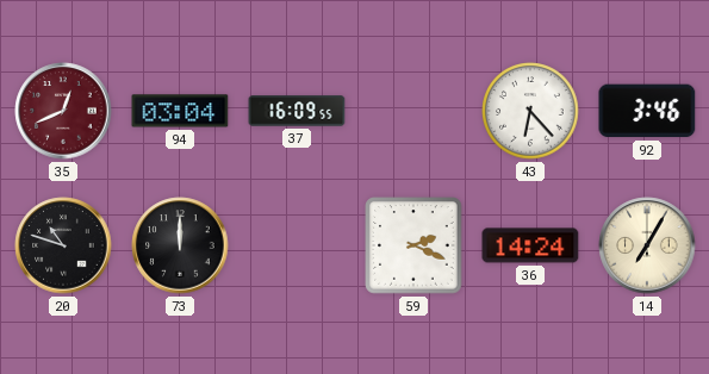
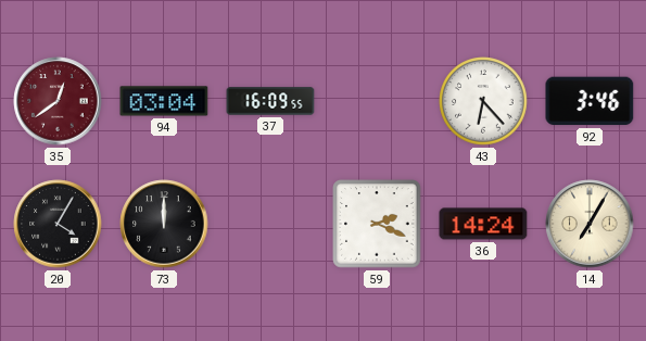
35: 12:41 -> 12:39
20: 10:48 -> 4:05
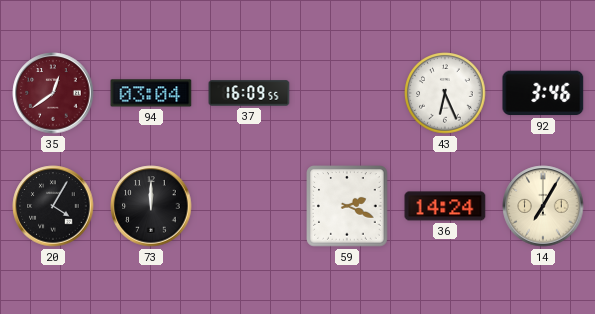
43: 6:23 -> 6:26
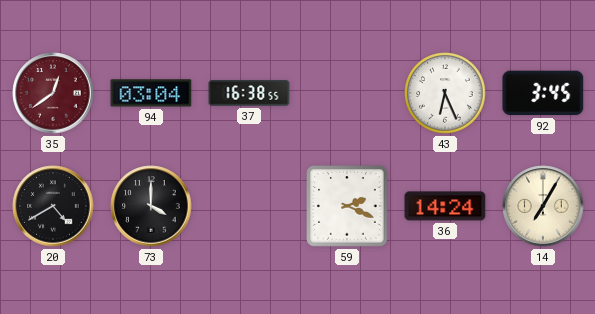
37: 16:09 -> 16:38
92: 3:46 -> 3:45
20: 4:05 -> 4:40
73: 12:00 -> 4:00
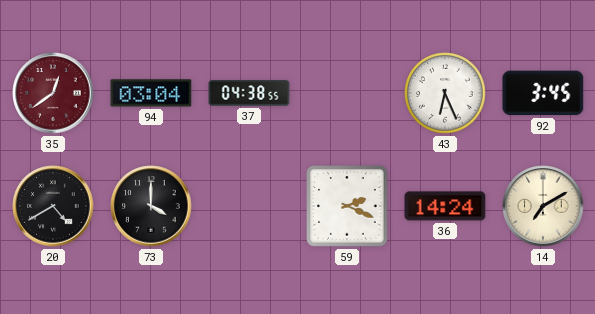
37: 16:38 -> 04:38
14: 7:05 -> 7:10
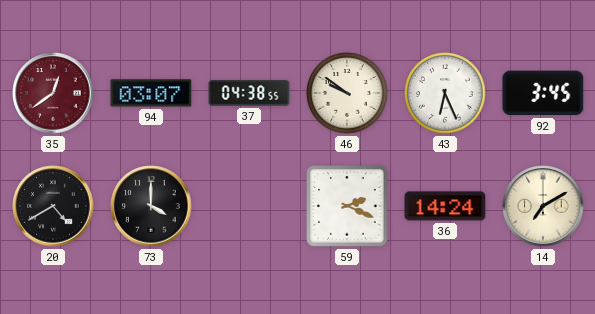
94: 03:04 -> 03:07
46: none -> 9:51
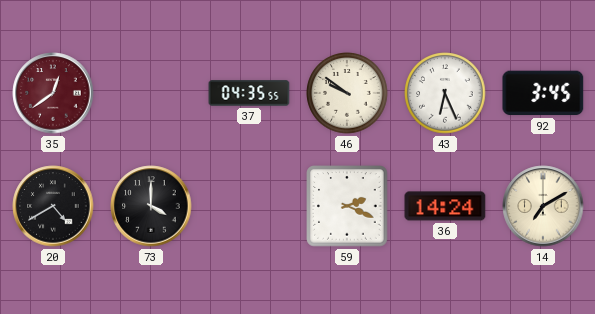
94: 03:07 -> none
37: 04:38 -> 04:35
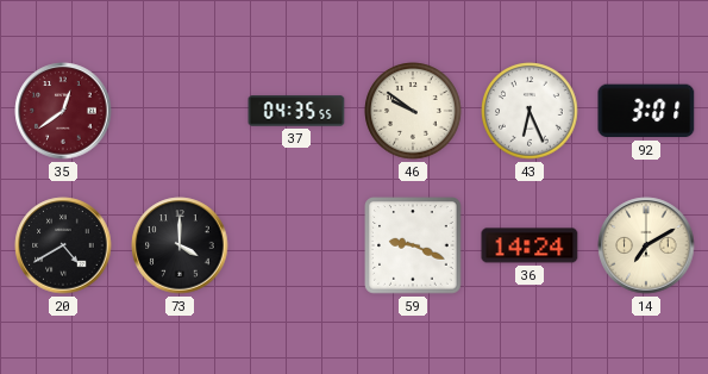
92: 3:45 -> 3:01
59: 2:19 -> 9:19
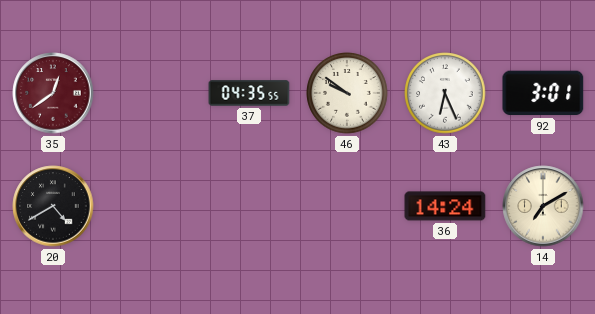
73: 4:00 -> none
59: 9:19 -> none
